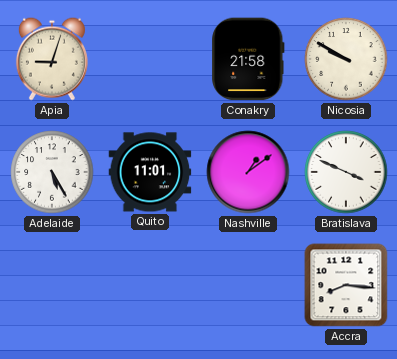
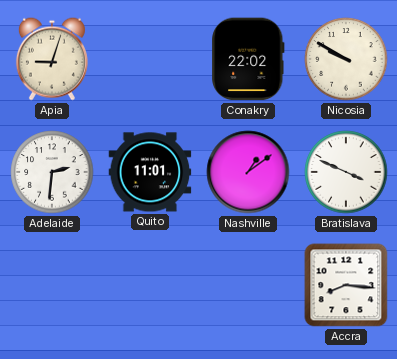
Conakry: 21:58 -> 22:02
Adelaide: 5:25 -> 2:31
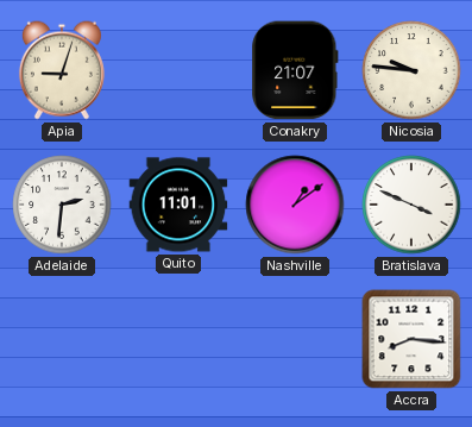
Conakry: 22:02 -> 21:07
Nicosia: 9:50 -> 9:46
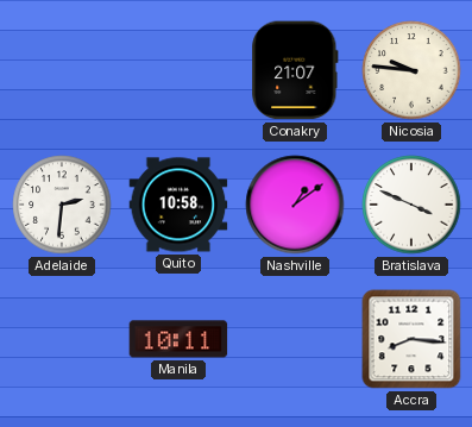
Apia: 9:03 -> none
Quito: 11:01 -> 10:58
Manila: none -> 10:11
